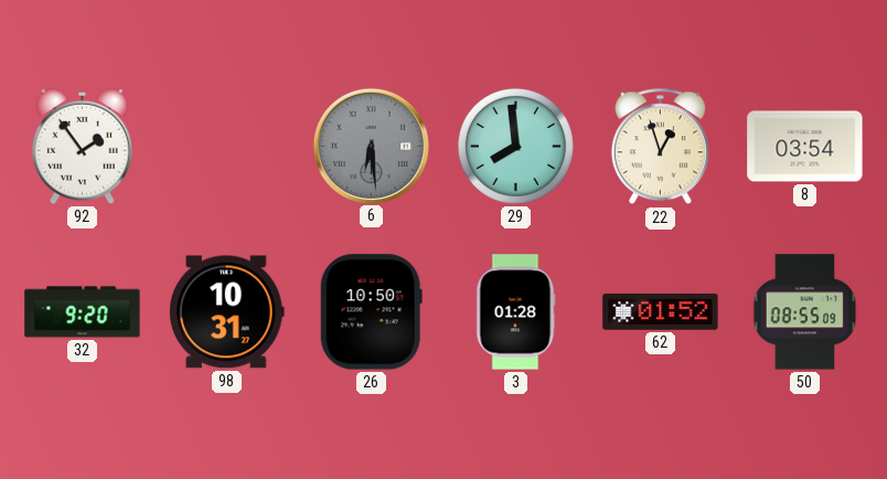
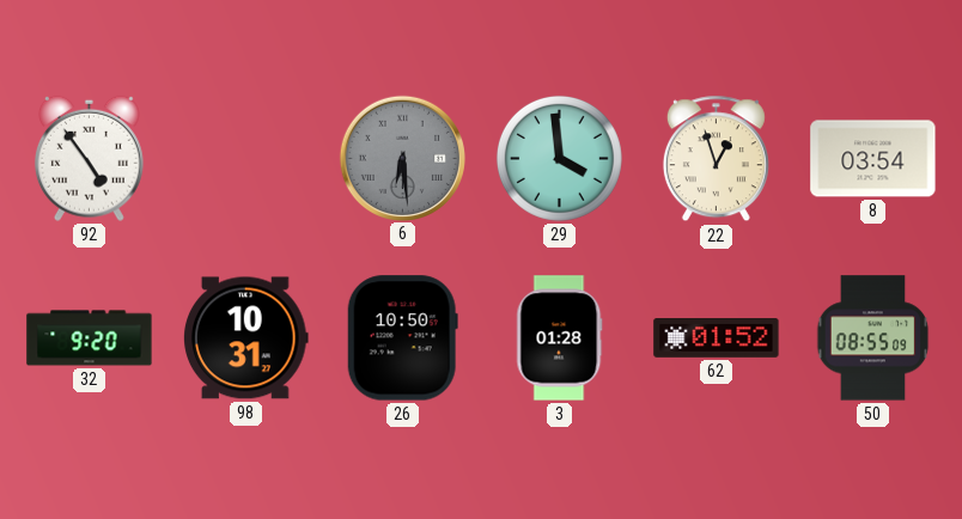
92: 1:54 -> 4:54
29: 7:59 -> 3:59
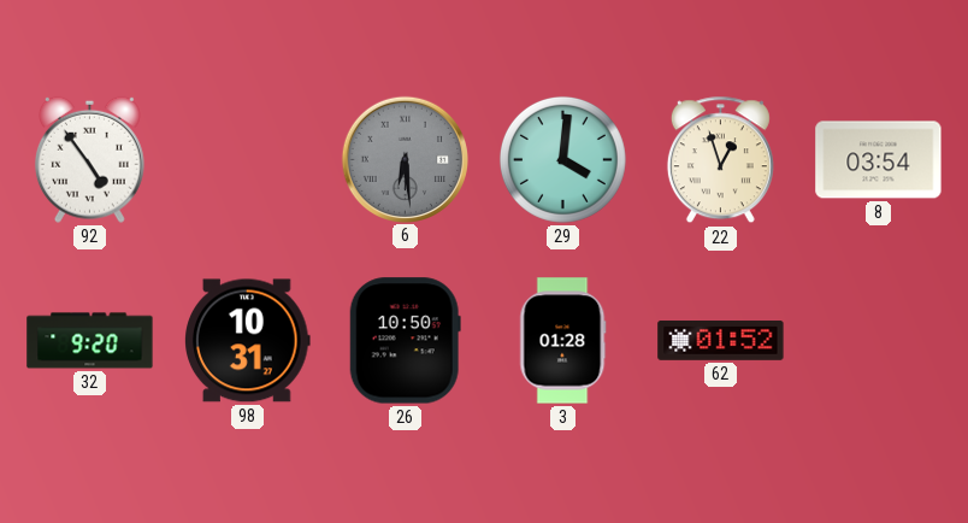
29: 3:59 -> 4:01
50: 08:55 -> none
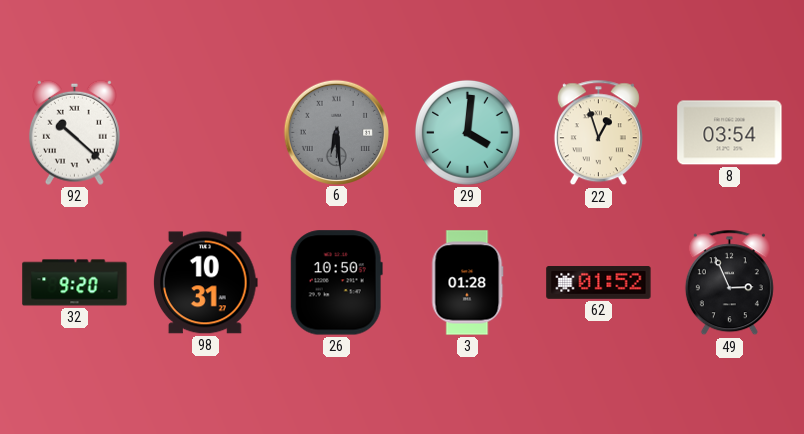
92: 4:54 -> 10:22
49: none -> 2:56
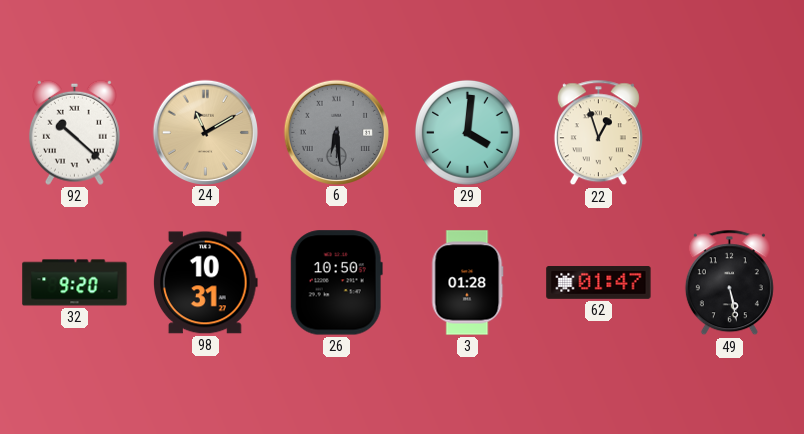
24: none -> 11:10
8: 03:54 -> none
62: 01:52 -> 01:47
49: 2:56 -> 5:28
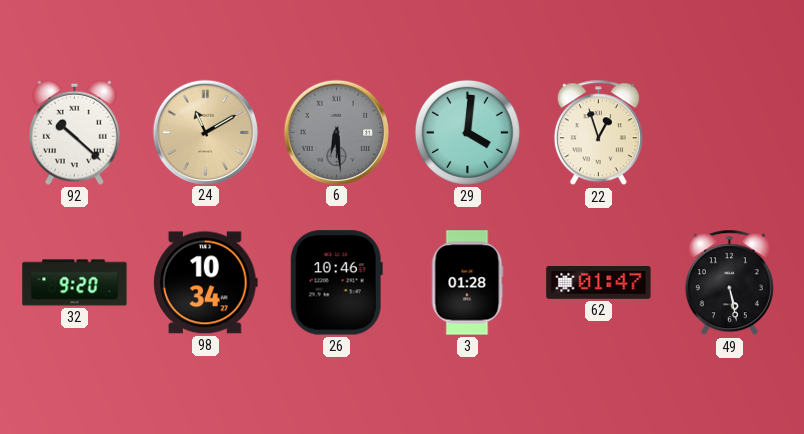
98: 10:31 -> 10:34
26: 10:50 -> 10:46
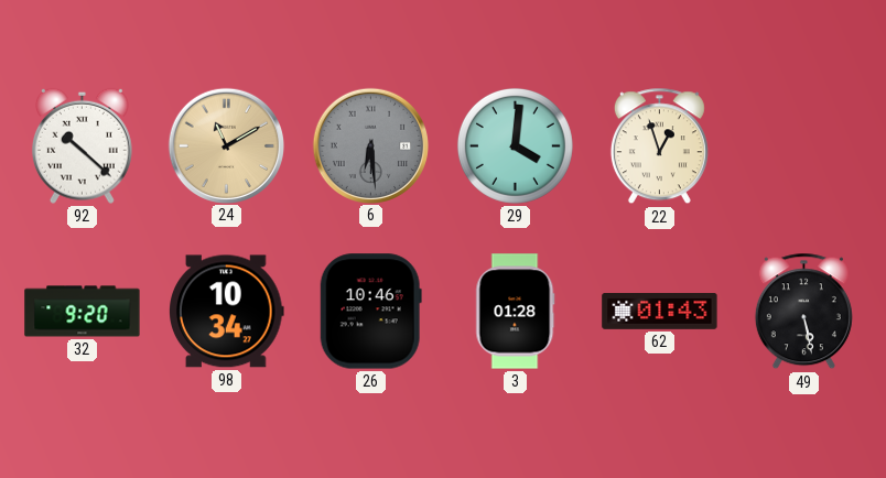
62: 01:47 -> 01:43
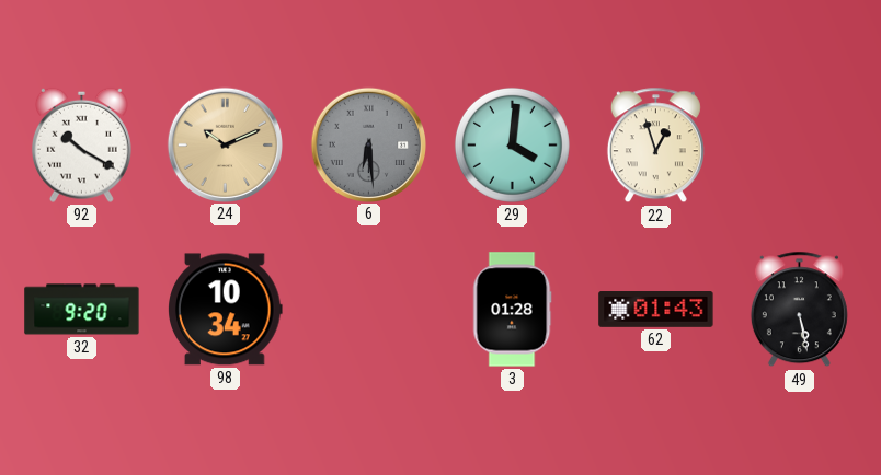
92: 10:22 -> 10:20
24: 11:10 -> 10:11
26: 10:46 -> none
